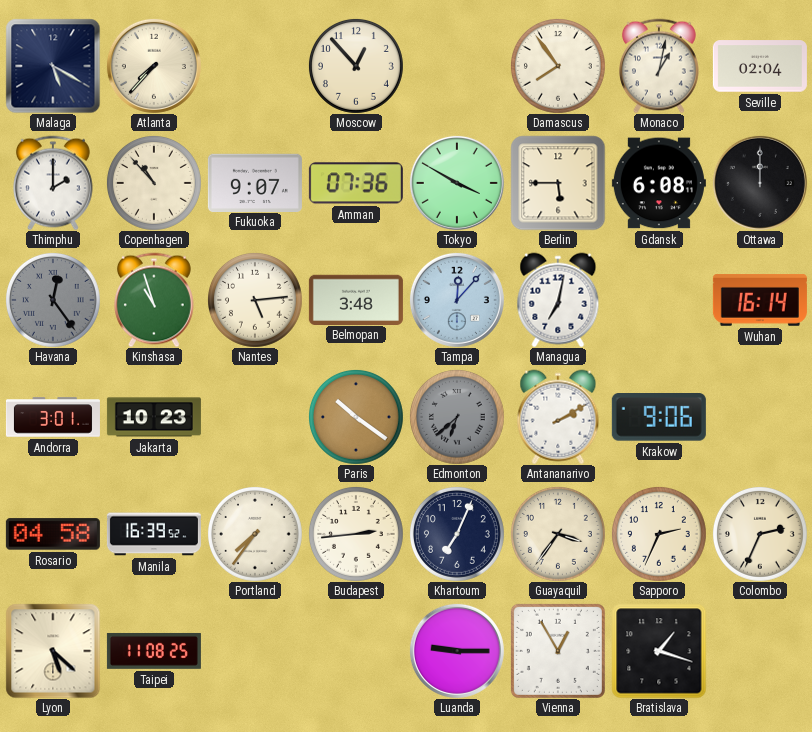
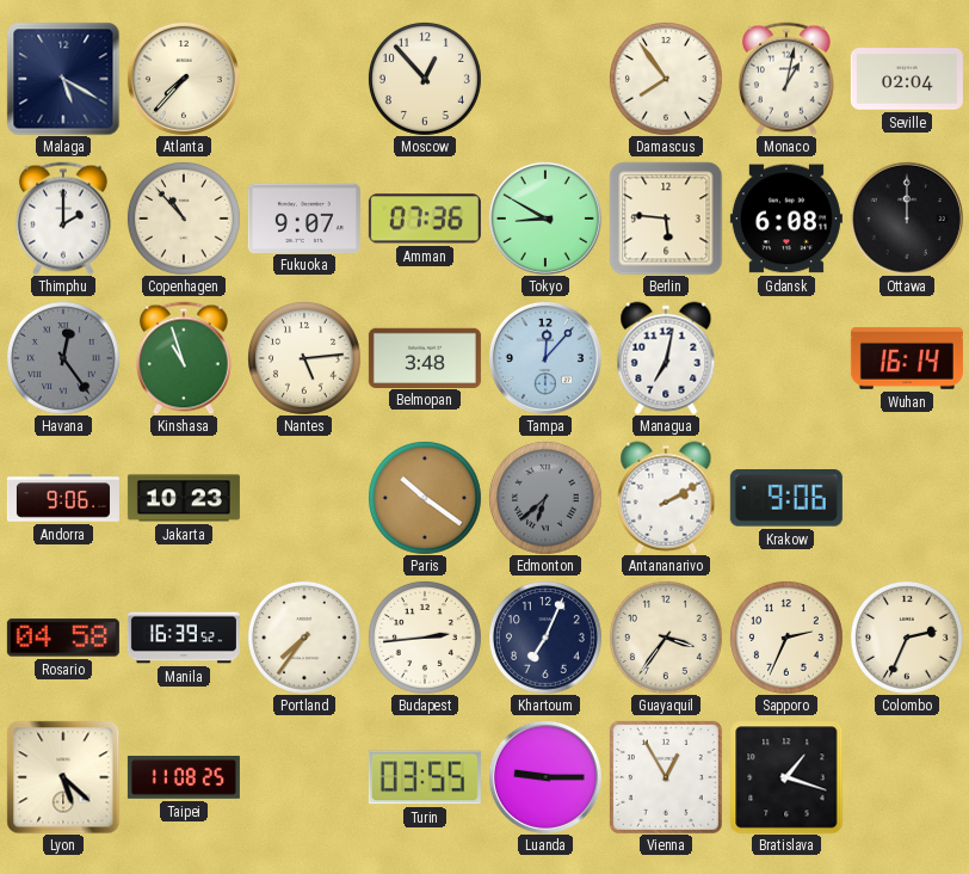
Tokyo: 3:50 -> 8:50
Berlin: 5:45 -> 5:46
Andorra: 3:01 -> 9:06
Turin: none -> 03:55
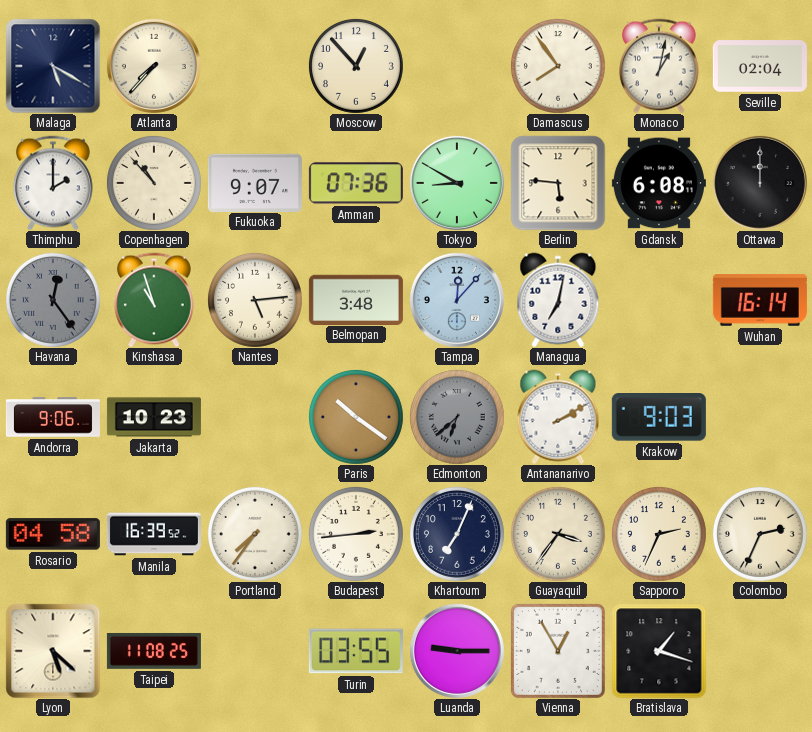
Krakow: 9:06 -> 9:03
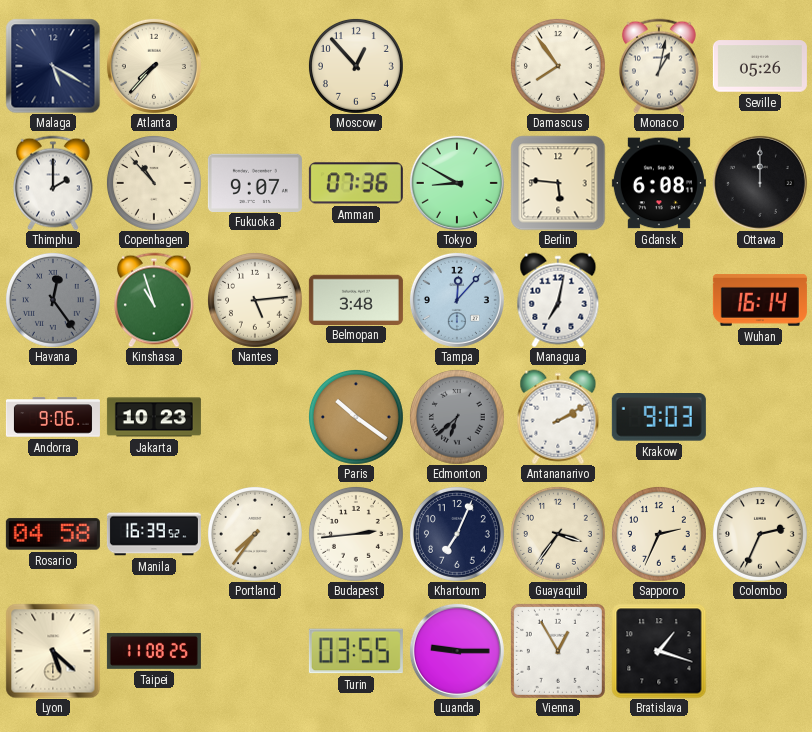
Seville: 02:04 -> 05:26
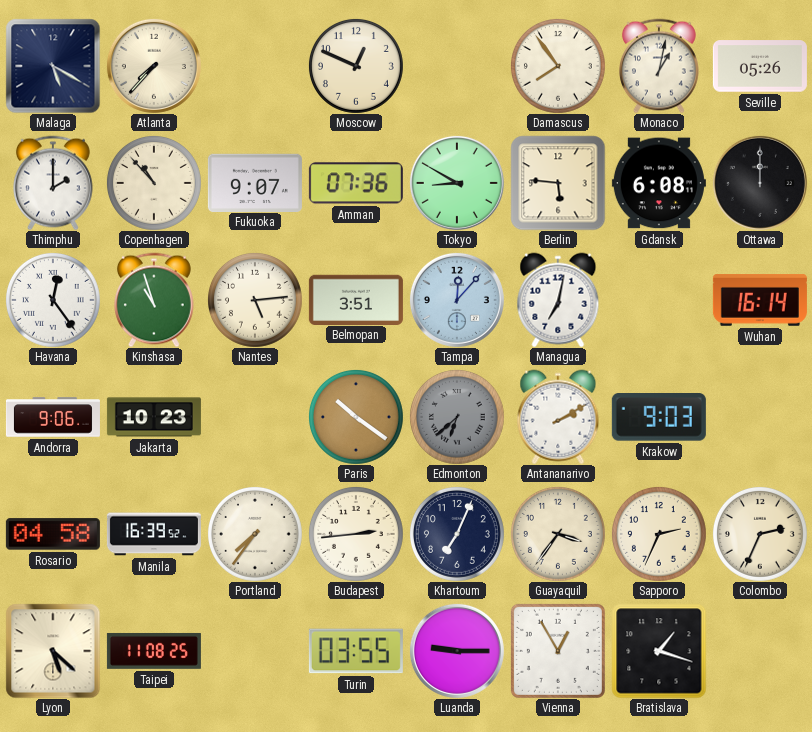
Moscow: 12:53 -> 12:49
Havana dial: grey -> white
Belmopan: 3:48 -> 3:51
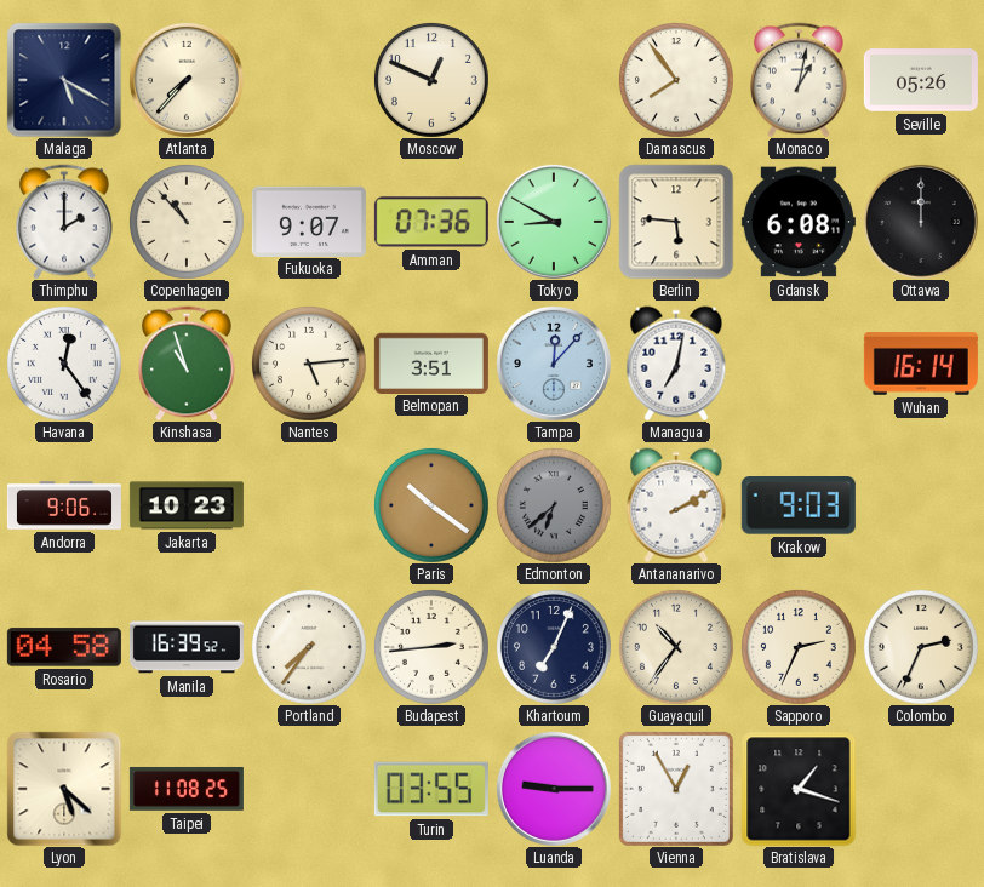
Guayaquil: 3:36 -> 10:36
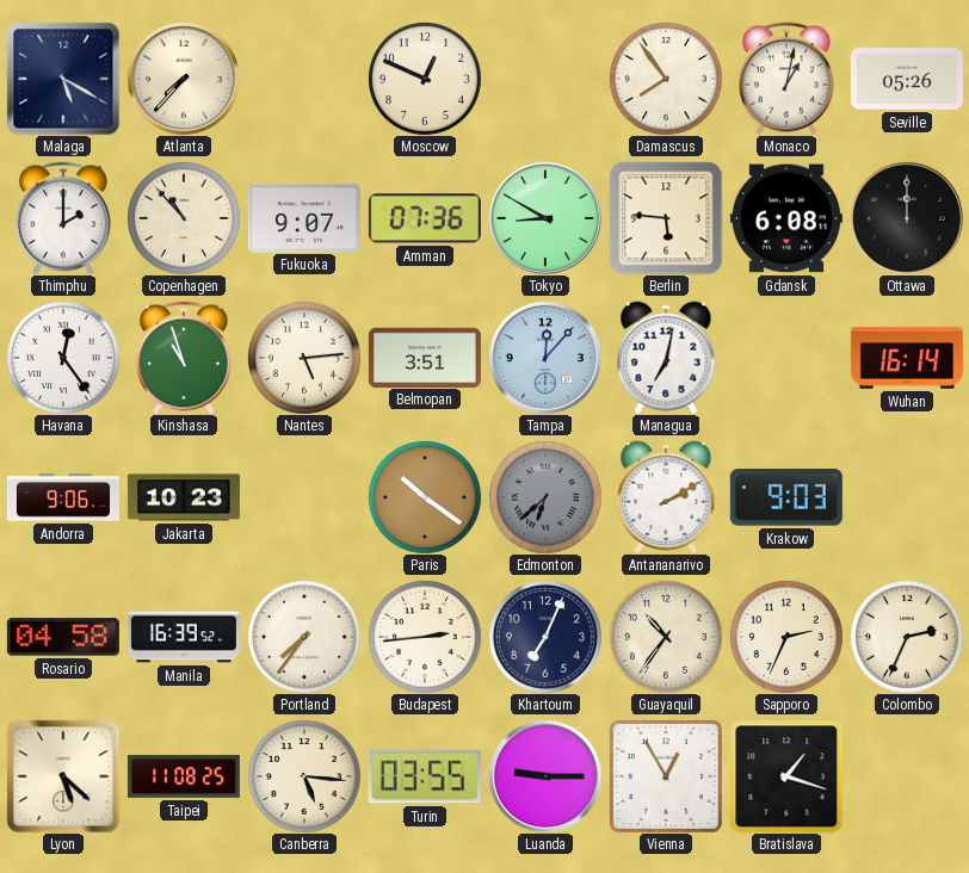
Canberra: none -> 5:16
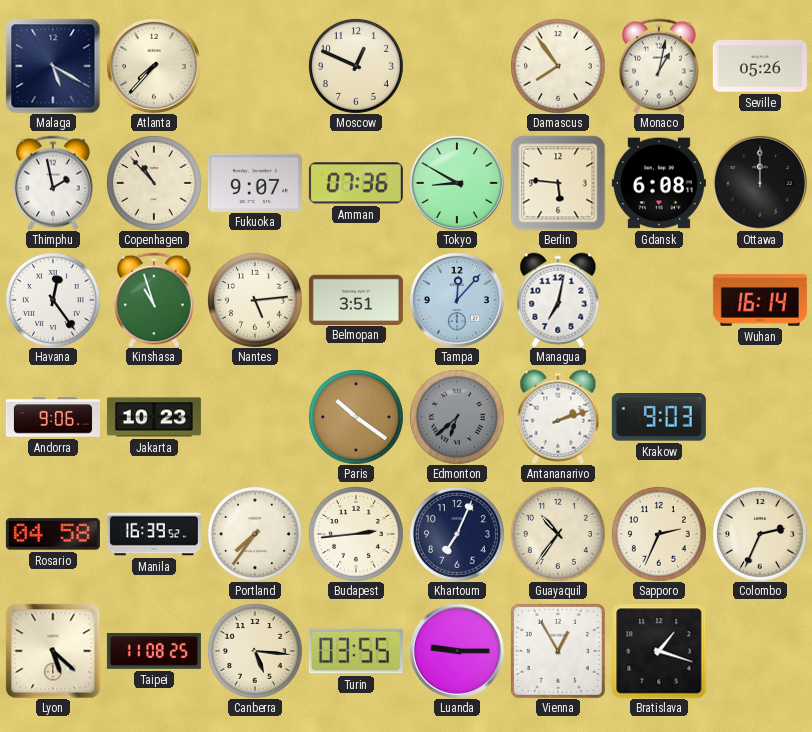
Thimphu: 2:00 -> 1:58
Antananarivo: 2:10 -> 2:12
